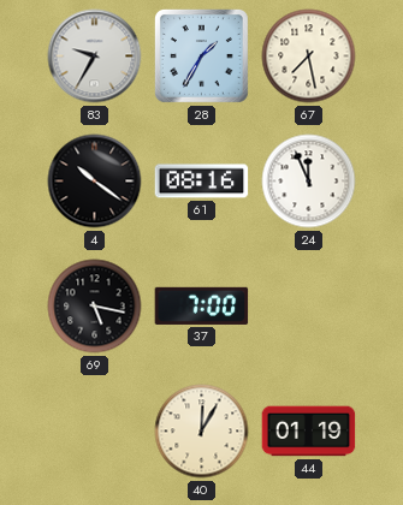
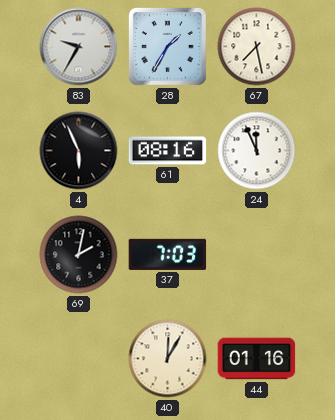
4: 10:21 -> 5:56
69: 5:17 -> 2:02
37: 7:00 -> 7:03
44: 01:19 -> 01:16
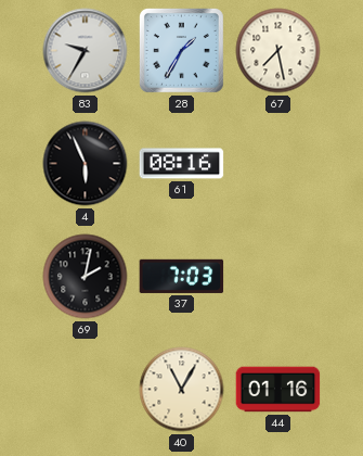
24: 11:56 -> none
40: 12:05 -> 11:05
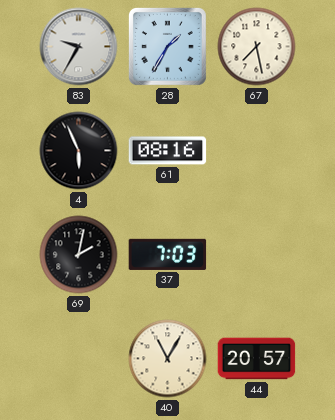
44: 01:16 -> 20:57
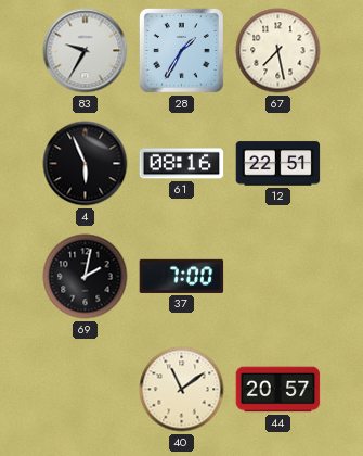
12: none -> 22:51
37: 7:03 -> 7:00
40: 11:05 -> 11:09
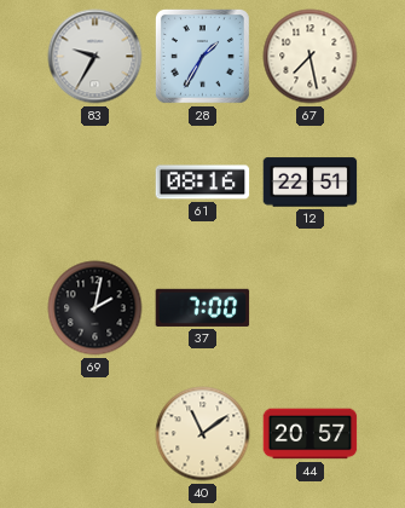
4: 5:56 -> none
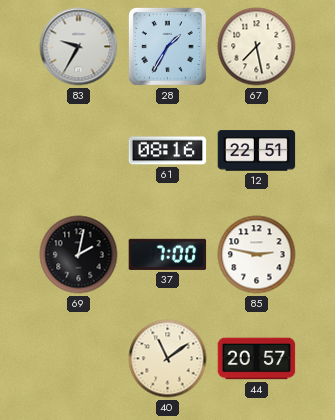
85: none -> 2:47
